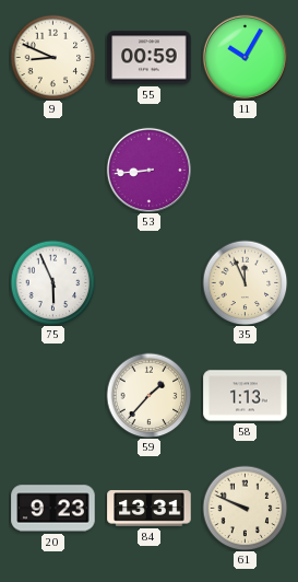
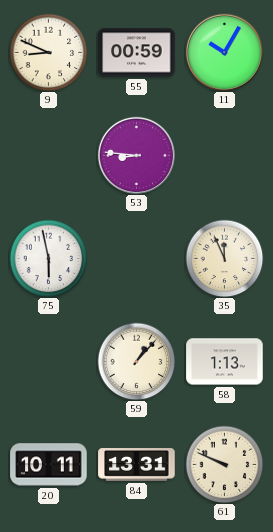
53: 8:44 -> 8:46
75: 5:56 -> 5:58
59: 1:37 -> 1:07
20: 9:23 -> 10:11
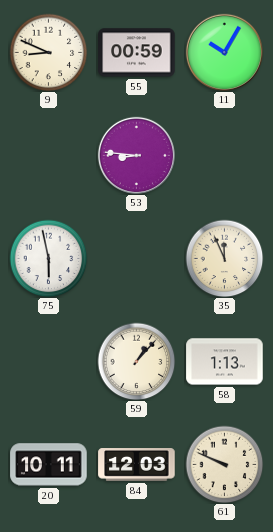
84: 13:31 -> 12:03
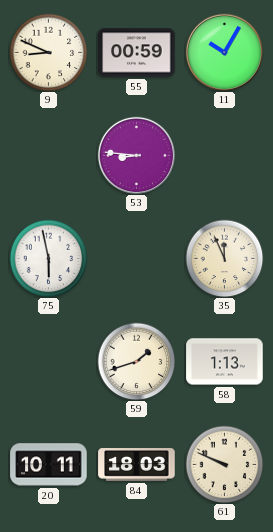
59: 1:07 -> 1:42
84: 12:03 -> 18:03
